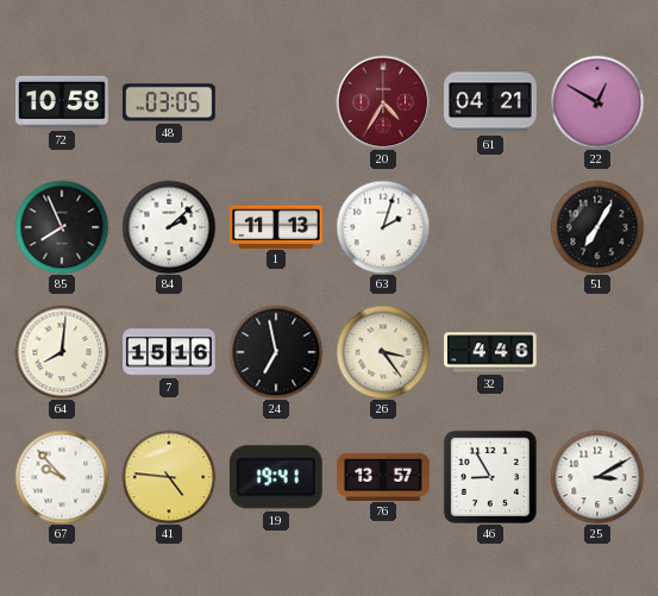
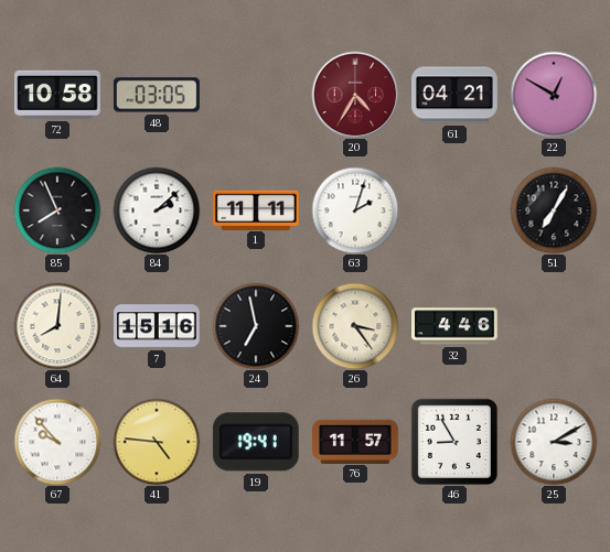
1: 11:13 -> 11:11
76: 13:57 -> 11:57
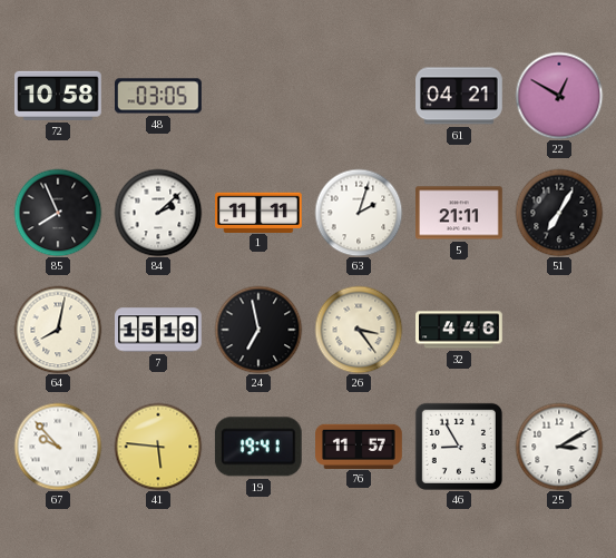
20: 4:35 -> none
5: none -> 21:11
64: 8:01 -> 8:02
7: 15:16 -> 15:19
41: 4:46 -> 5:46
